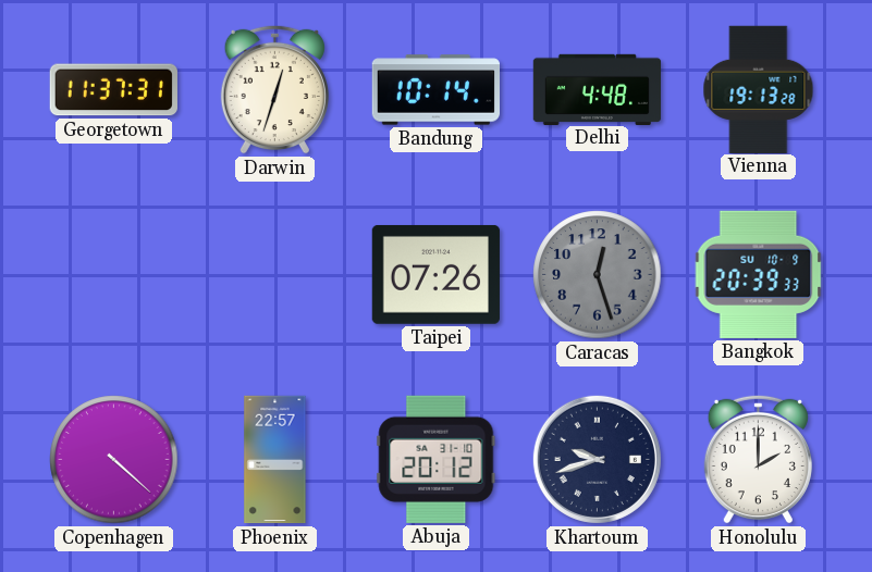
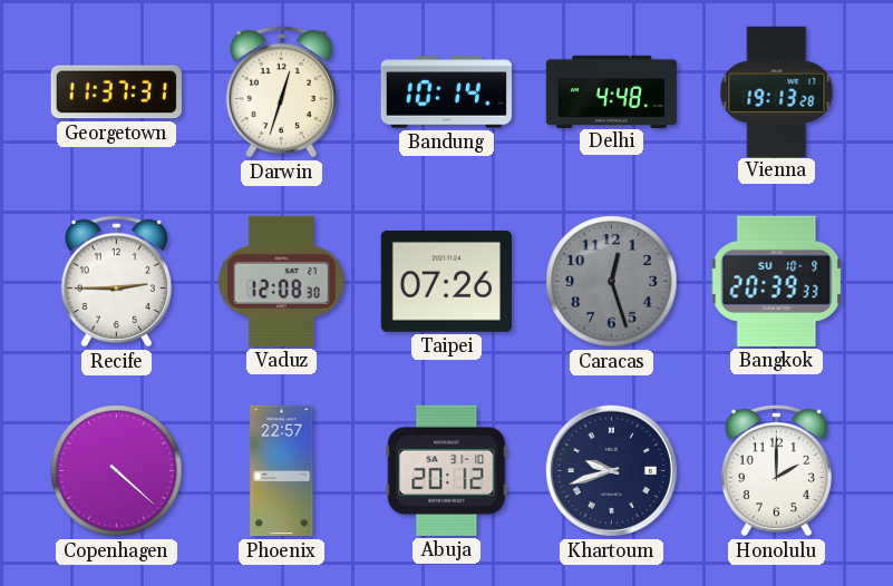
Recife: none -> 2:45
Vaduz: none -> 12:08
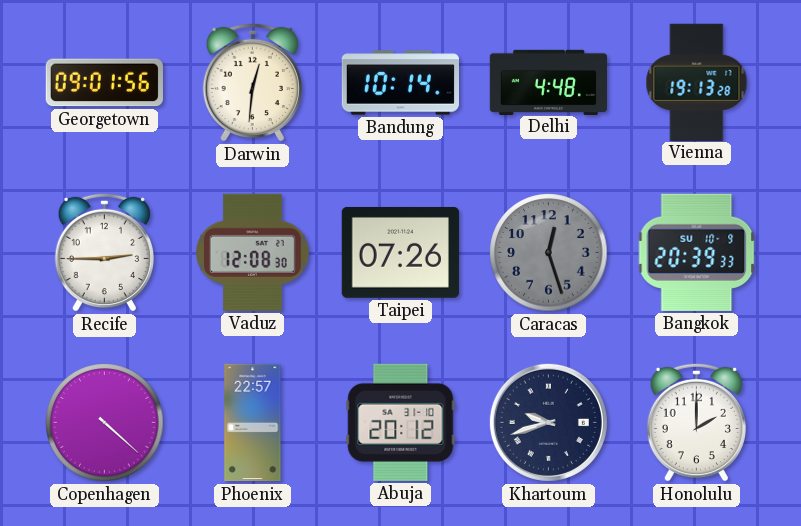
Georgetown: 11:37 -> 09:01
Darwin: 12:33 -> 12:31
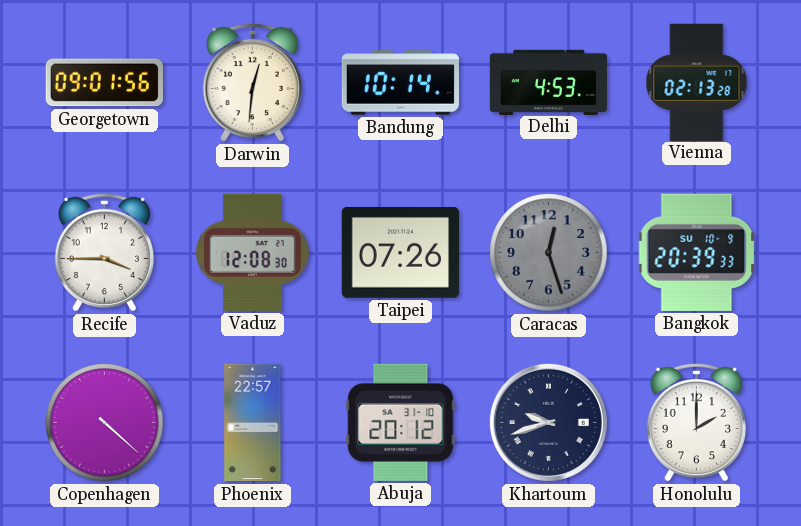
Delhi: 4:48 -> 4:53
Vienna: 19:13 -> 02:13
Recife: 2:45 -> 3:45
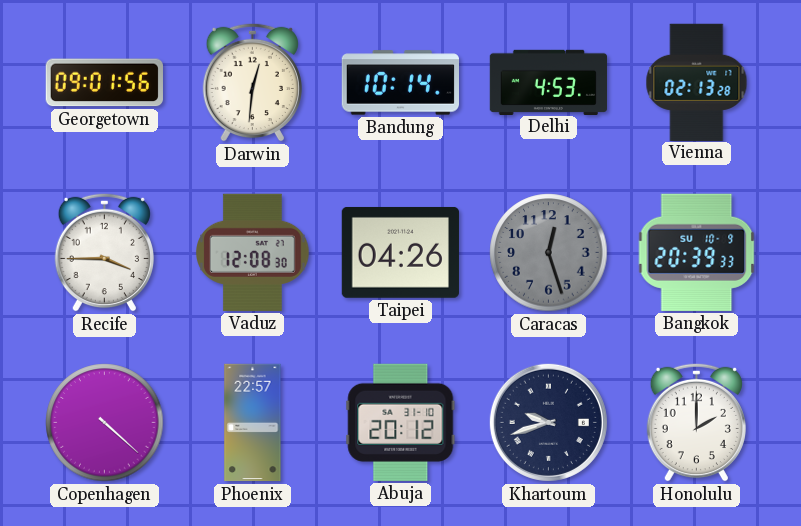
Taipei: 07:26 -> 04:26
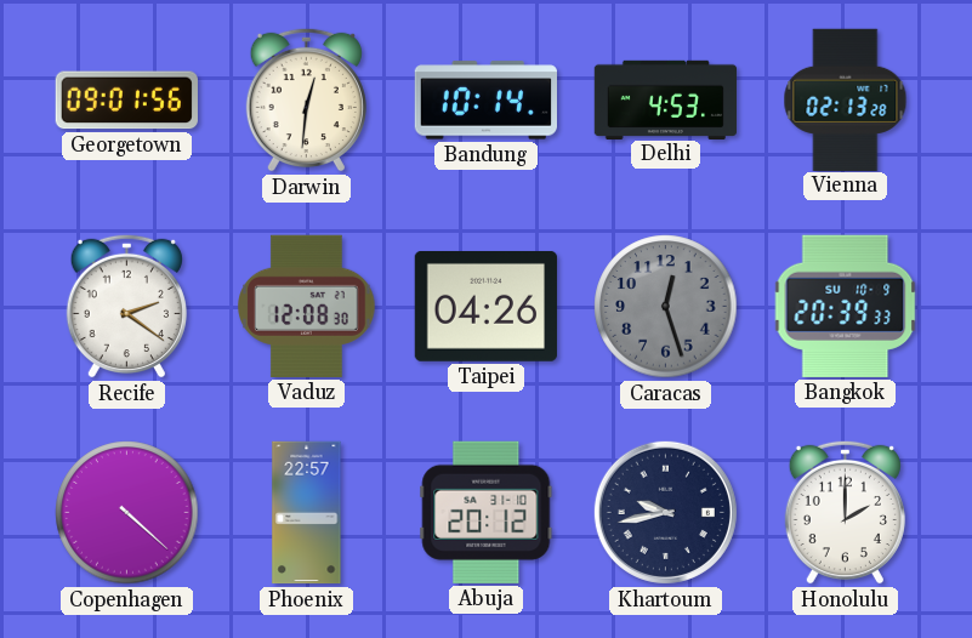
Recife: 3:45 -> 2:21
Khartoum: 9:42 -> 9:43
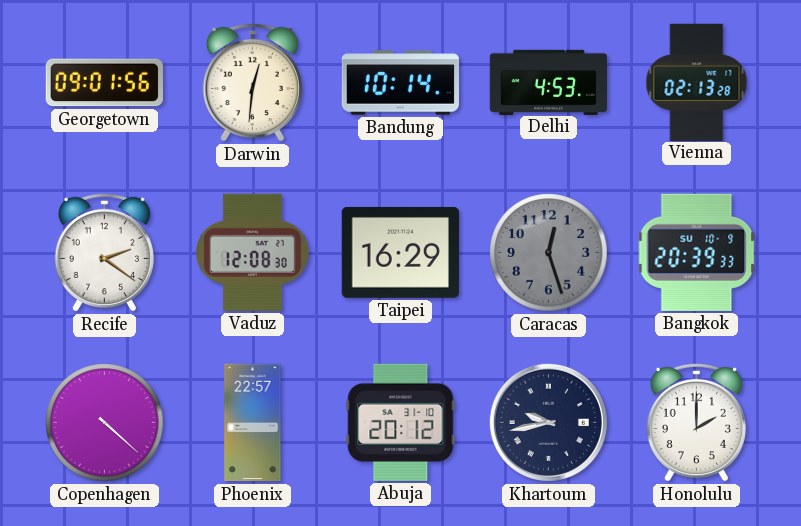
Taipei: 04:26 -> 16:29
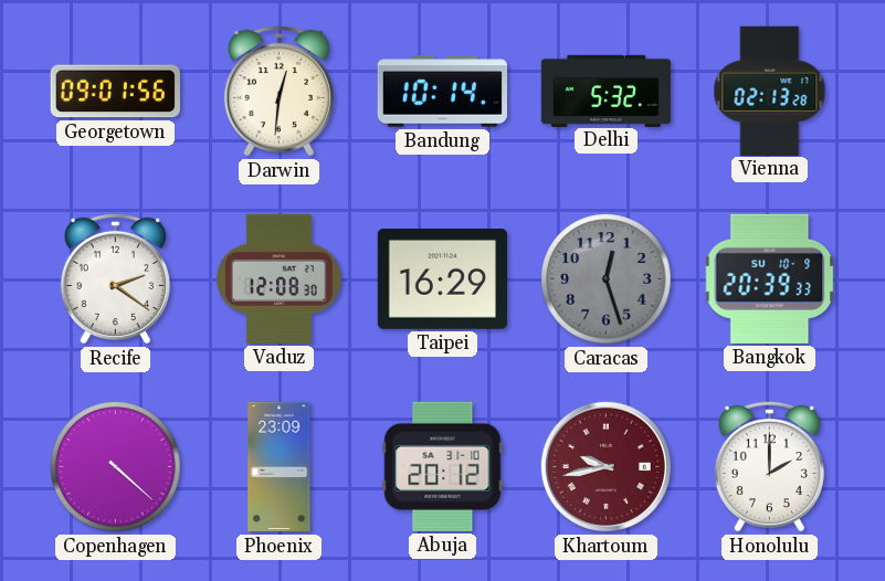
Delhi: 4:53 -> 5:32
Phoenix: 22:57 -> 23:09
Khartoum dial: navy -> burgundy
